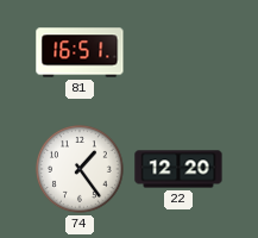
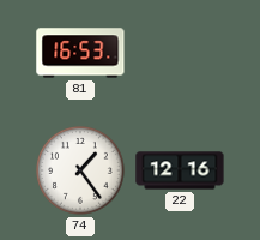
81: 16:51 -> 16:53
22: 12:20 -> 12:16
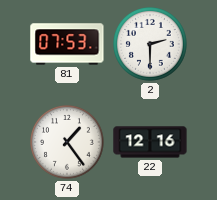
81: 16:53 -> 07:53
2: none -> 2:30
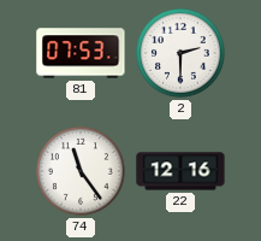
74: 1:24 -> 11:24
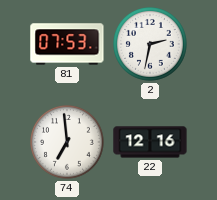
2: 2:30 -> 2:32
74: 11:24 -> 6:59
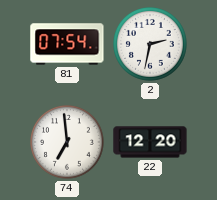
81: 07:53 -> 07:54
22: 12:16 -> 12:20
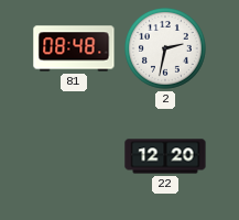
81: 07:54 -> 08:48
74: 6:59 -> none
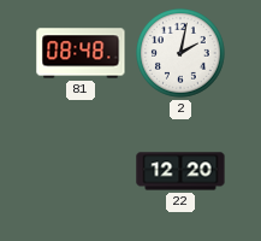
2: 2:32 -> 2:02
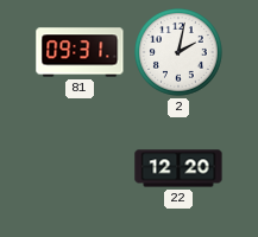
81: 08:48 -> 09:31
